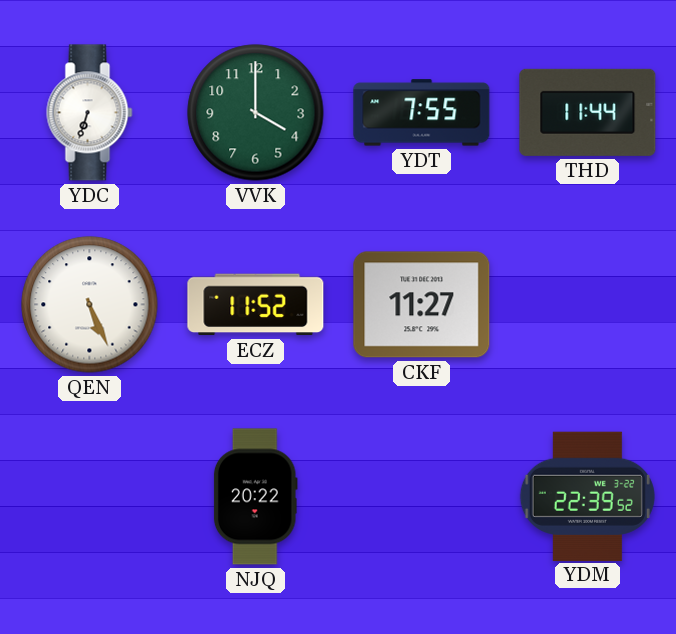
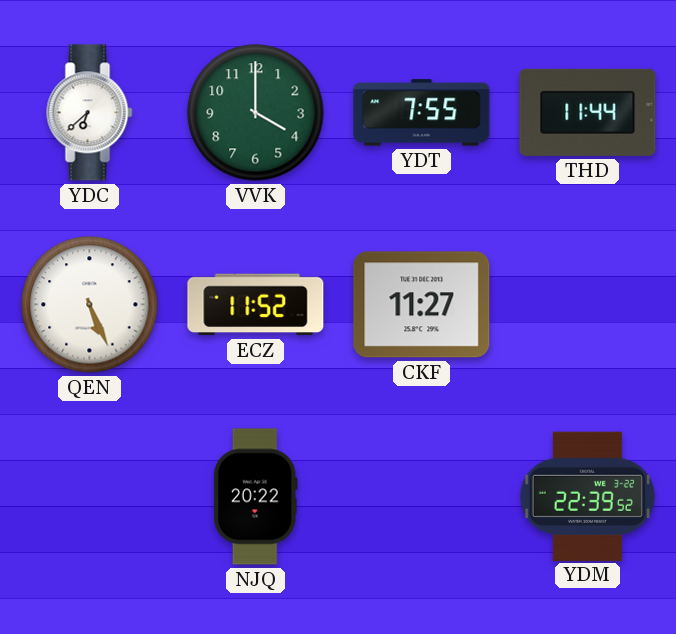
YDC: 6:33 -> 6:38
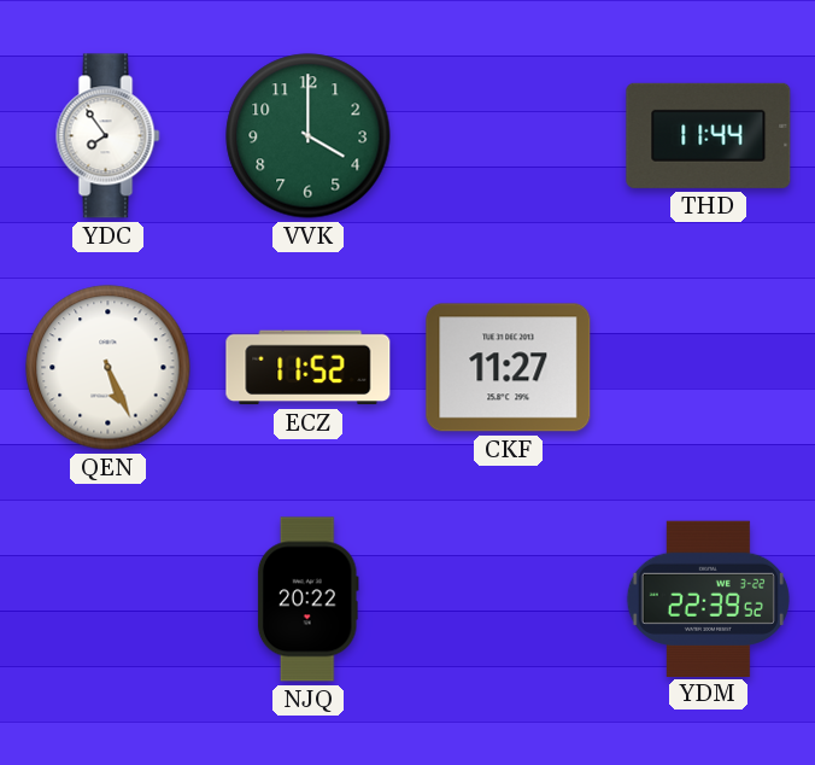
YDC: 6:38 -> 7:54
YDT: 7:55 -> none
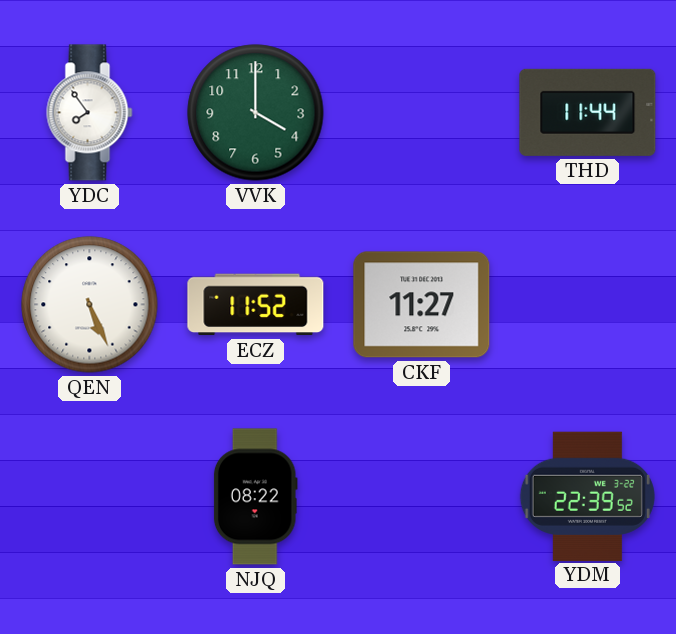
NJQ: 20:22 -> 08:22
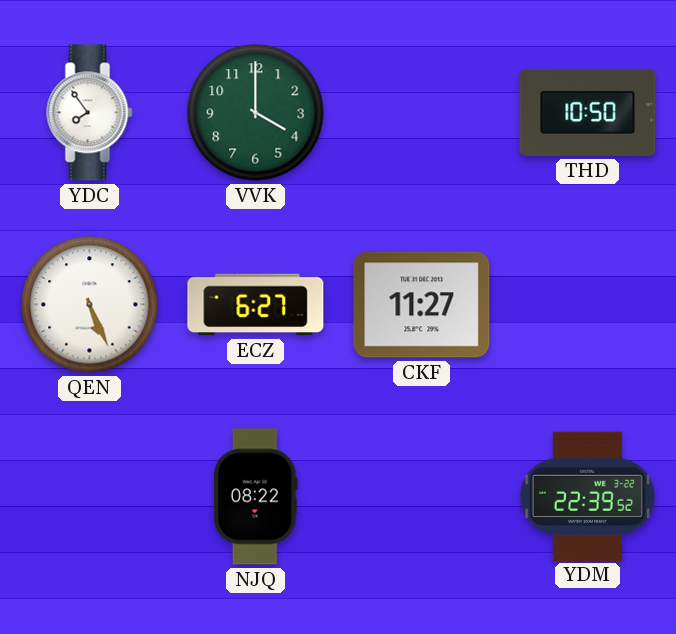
THD: 11:44 -> 10:50
ECZ: 11:52 -> 6:27
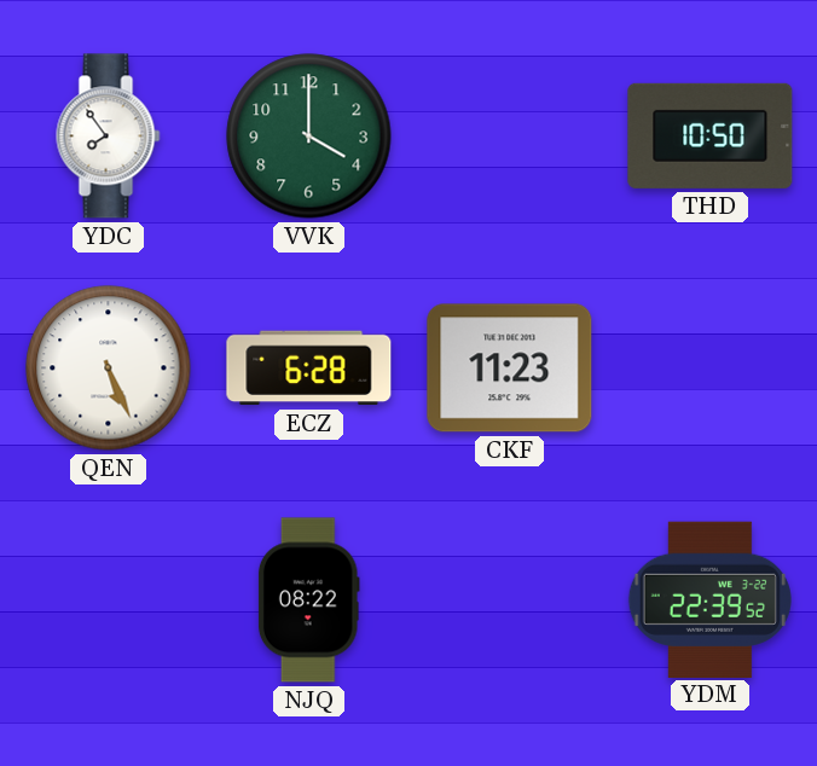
ECZ: 6:27 -> 6:28
CKF: 11:27 -> 11:23
